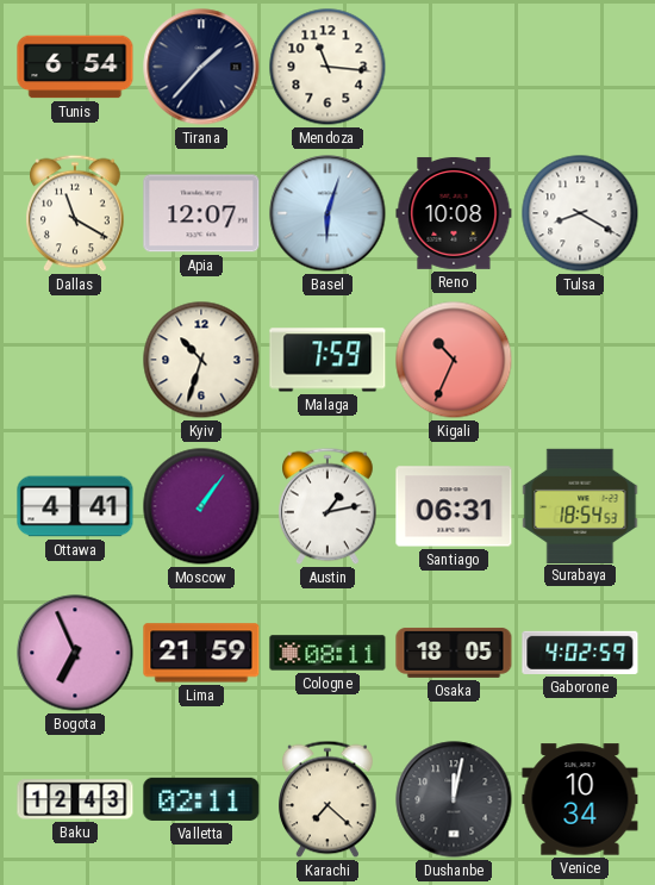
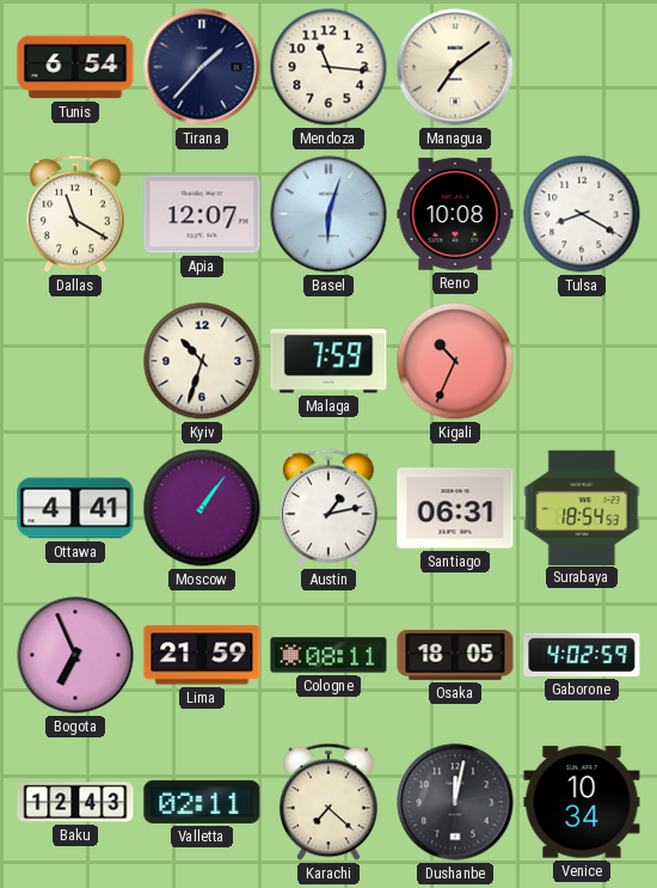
Managua: none -> 7:09
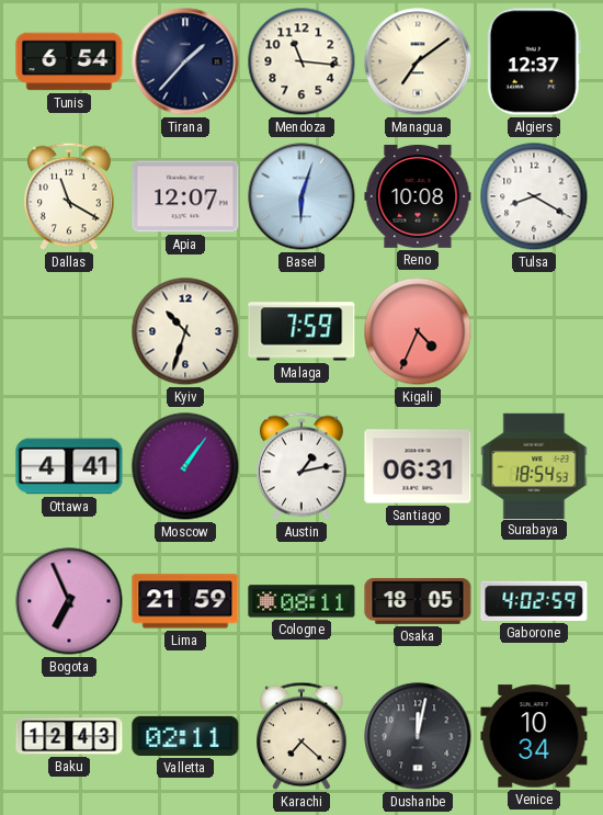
Algiers: none -> 12:37
Kigali: 10:34 -> 4:34
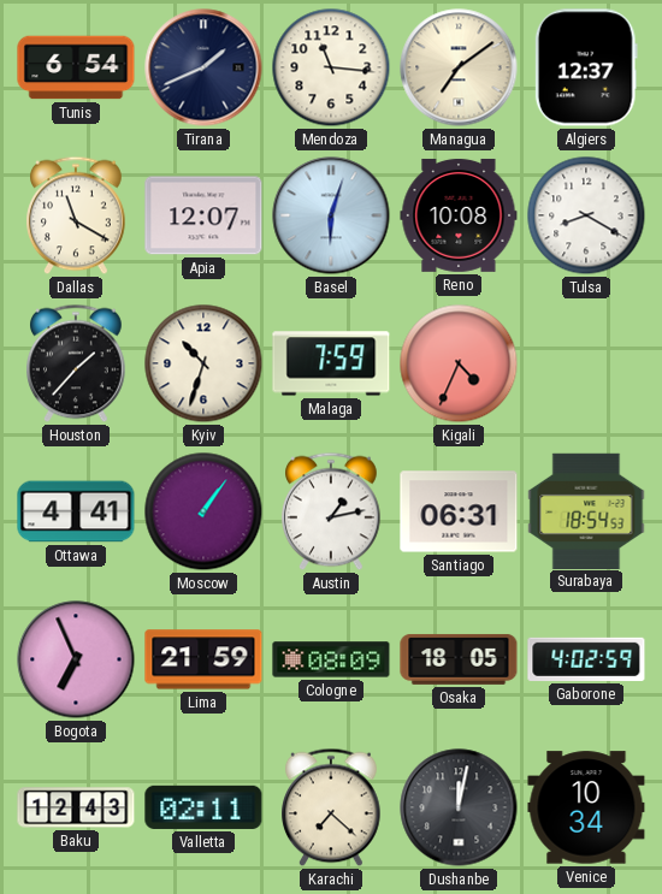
Tirana: 1:37 -> 1:41
Houston: none -> 1:37
Cologne: 08:11 -> 08:09
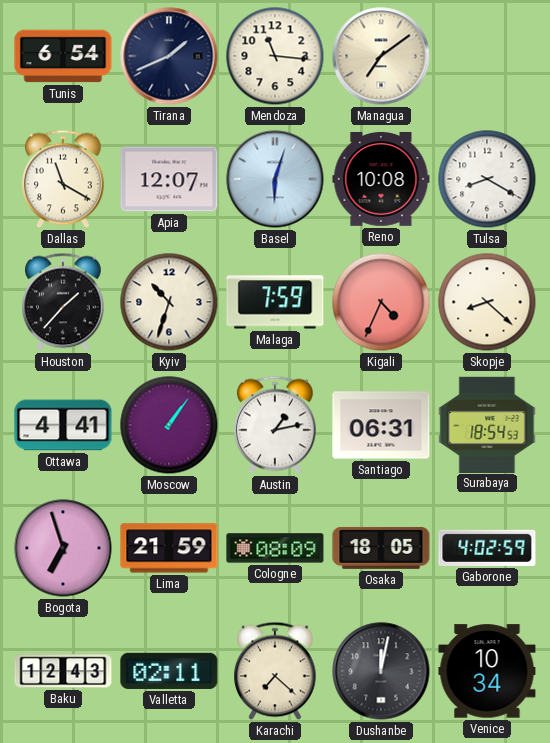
Algiers: 12:37 -> none
Skopje: none -> 8:22
Bogota: 6:56 -> 6:57
